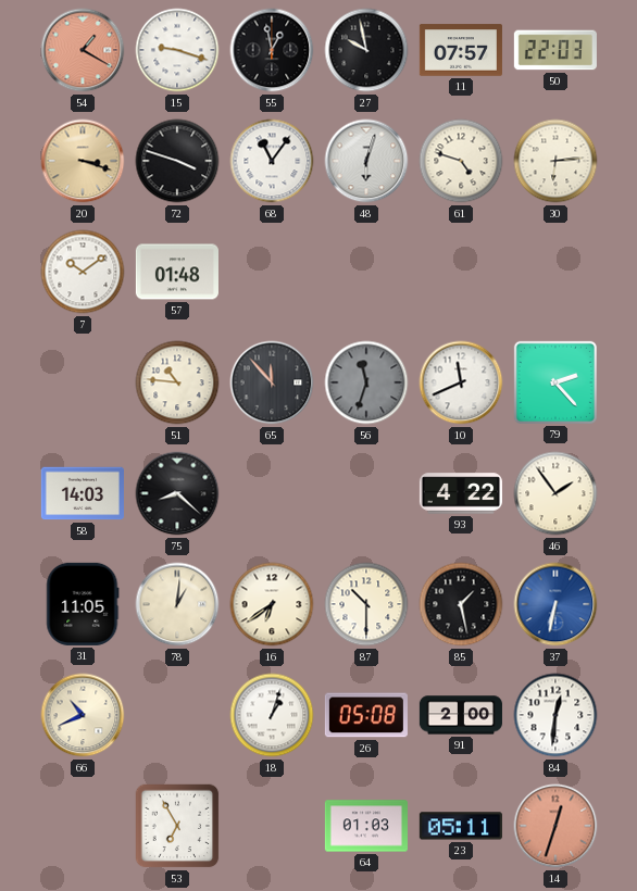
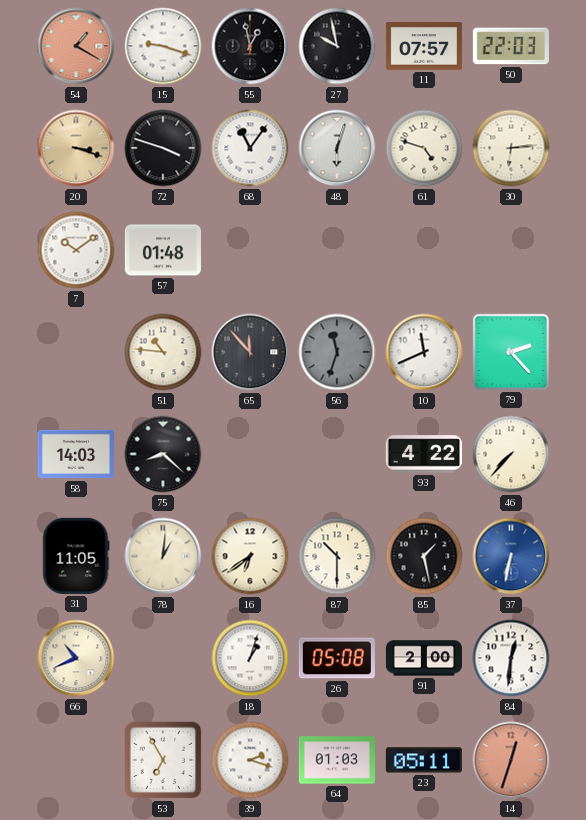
46: 1:54 -> 7:37
39: none -> 2:18
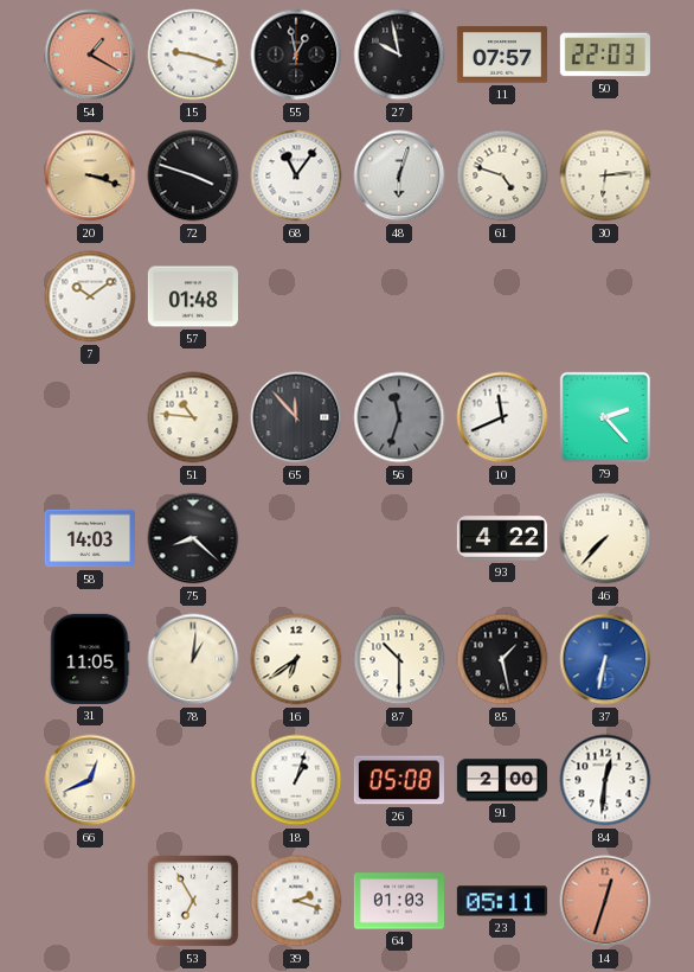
66: 10:41 -> 12:41
